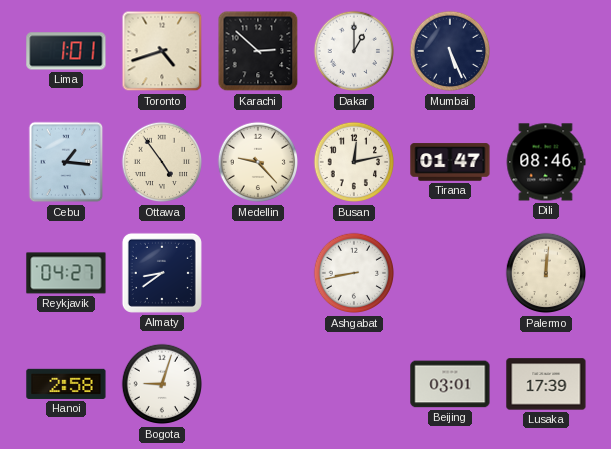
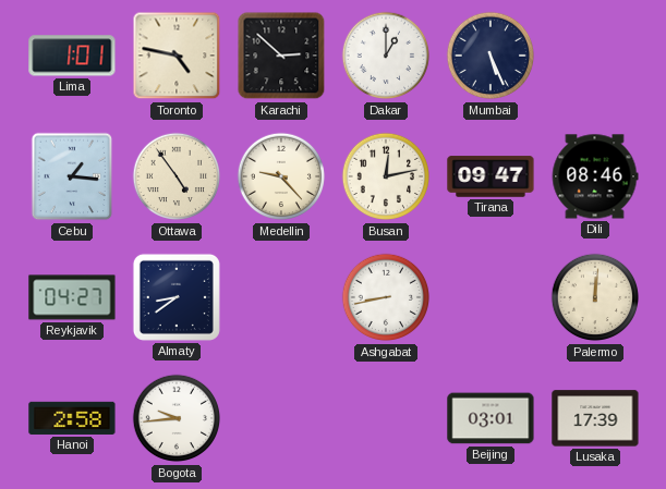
Toronto: 4:42 -> 4:47
Tirana: 01:47 -> 09:47
Bogota: 9:03 -> 9:44
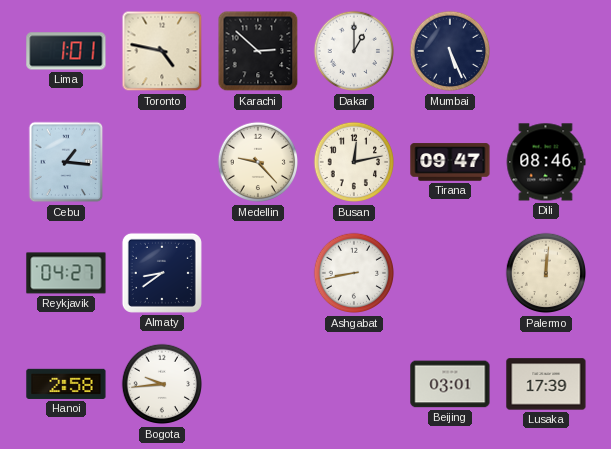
Ottawa: 4:54 -> none
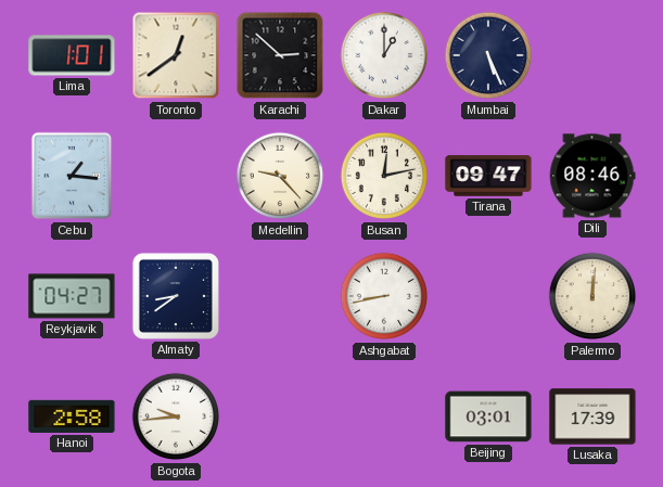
Toronto: 4:47 -> 12:39
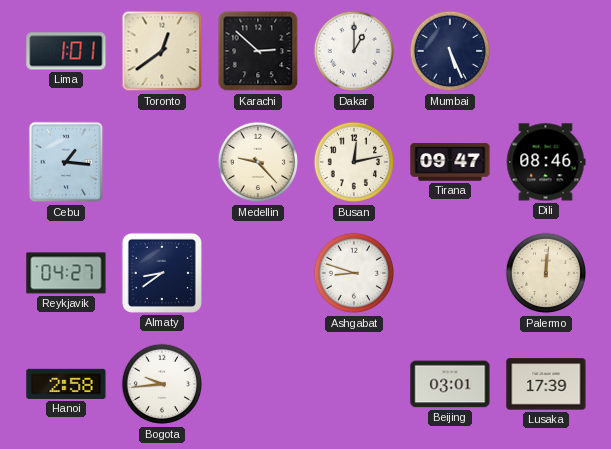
Ashgabat: 8:43 -> 8:48
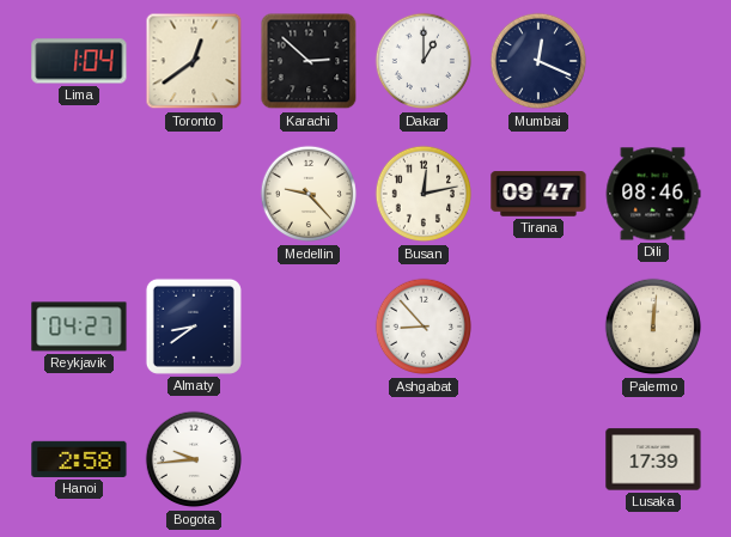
Lima: 1:01 -> 1:04
Mumbai: 5:26 -> 12:19
Cebu: 1:16 -> none
Ashgabat: 8:48 -> 8:53
Beijing: 03:01 -> none
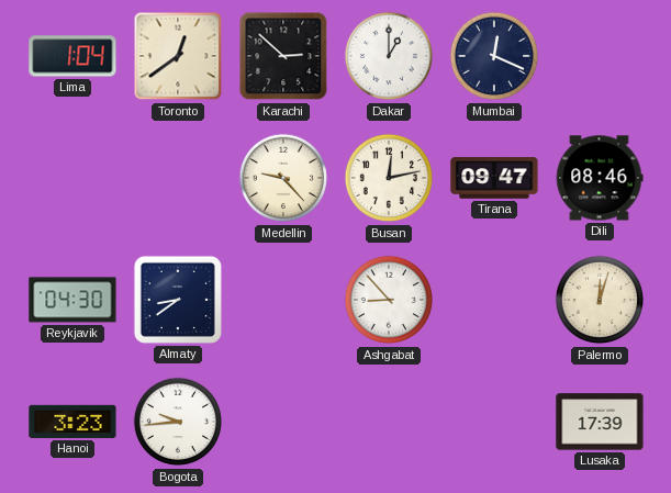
Reykjavik: 04:27 -> 04:30
Palermo: 12:01 -> 12:03
Hanoi: 2:58 -> 3:23
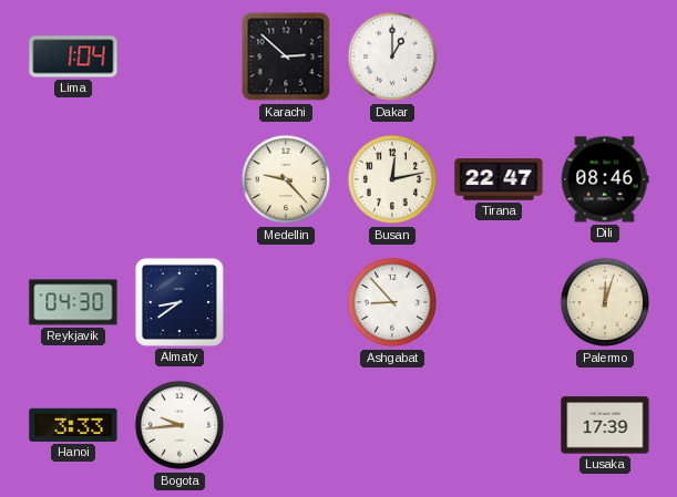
Toronto: 12:39 -> none
Mumbai: 12:19 -> none
Tirana: 09:47 -> 22:47
Hanoi: 3:23 -> 3:33
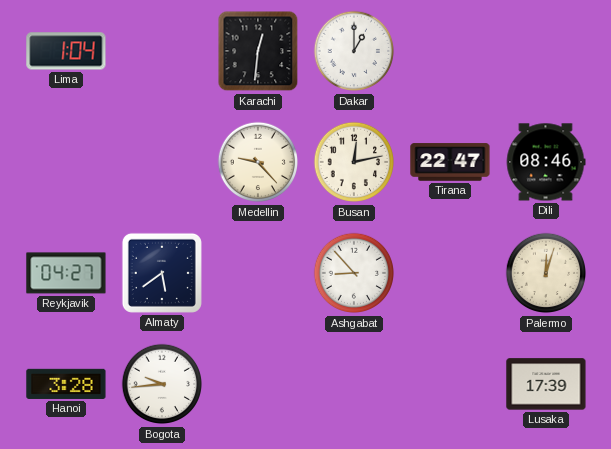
Karachi: 2:52 -> 12:31
Reykjavik: 04:30 -> 04:27
Almaty: 8:39 -> 5:39
Hanoi: 3:33 -> 3:28
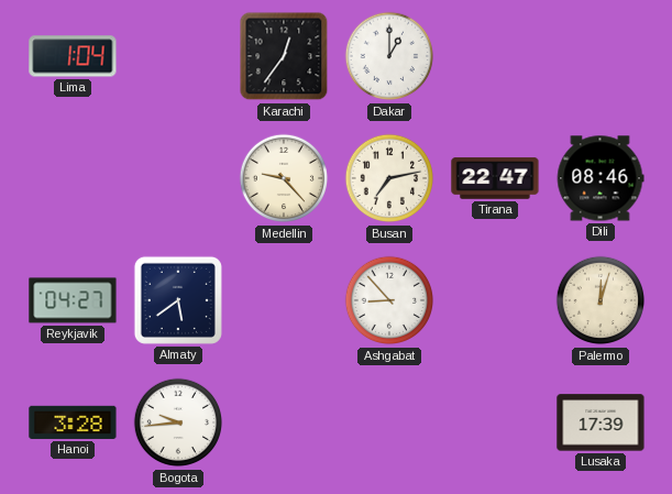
Karachi: 12:31 -> 12:36
Busan: 12:13 -> 7:13
